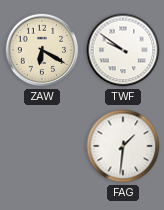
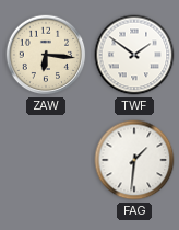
ZAW: 6:20 -> 6:16
TWF: 9:51 -> 1:51
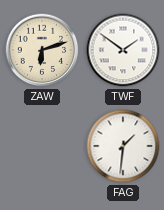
ZAW: 6:16 -> 6:12
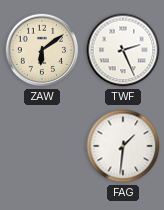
ZAW: 6:12 -> 6:09
TWF: 1:51 -> 2:26
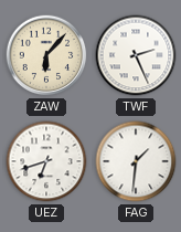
ZAW: 6:09 -> 6:07
UEZ: none -> 6:42
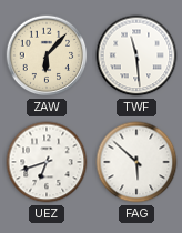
TWF: 2:26 -> 11:29
FAG: 1:31 -> 5:52
